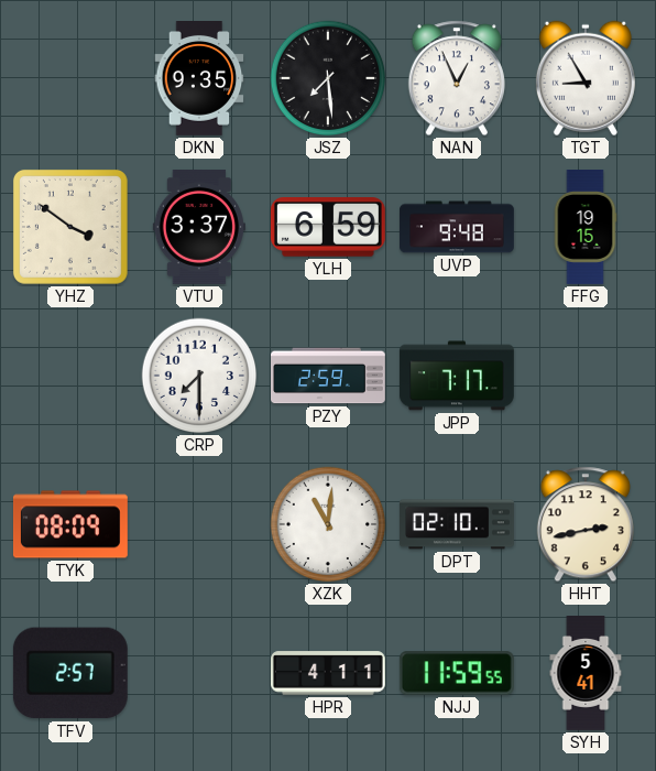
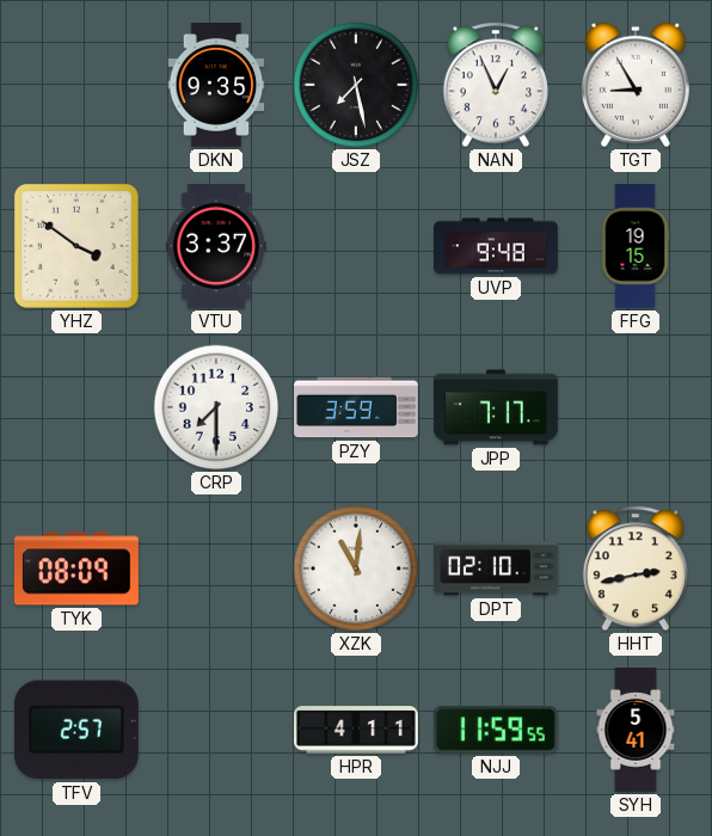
JSZ: 7:29 -> 7:28
YLH: 6:59 -> none
PZY: 2:59 -> 3:59
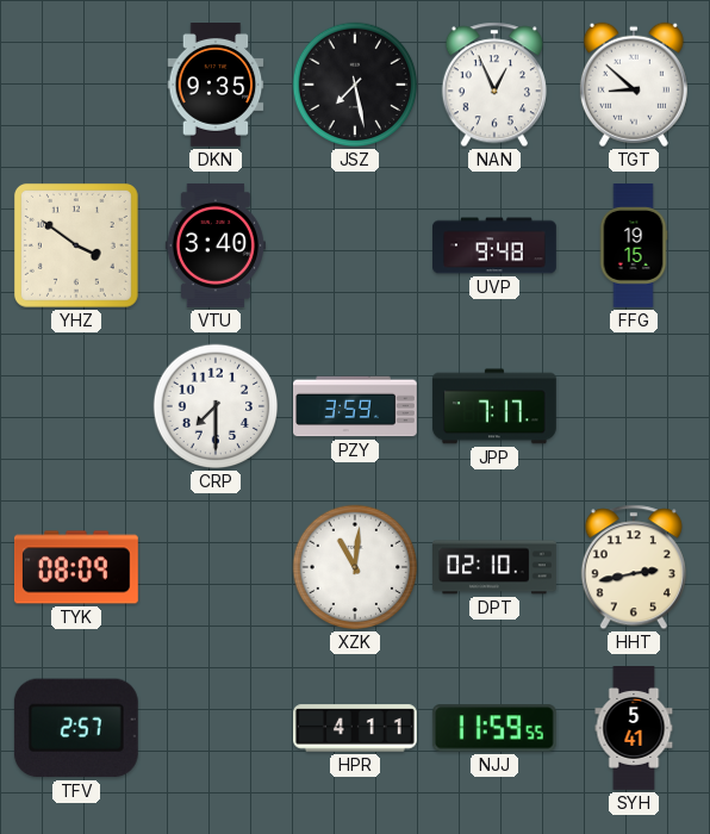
TGT: 8:55 -> 8:52
VTU: 3:37 -> 3:40
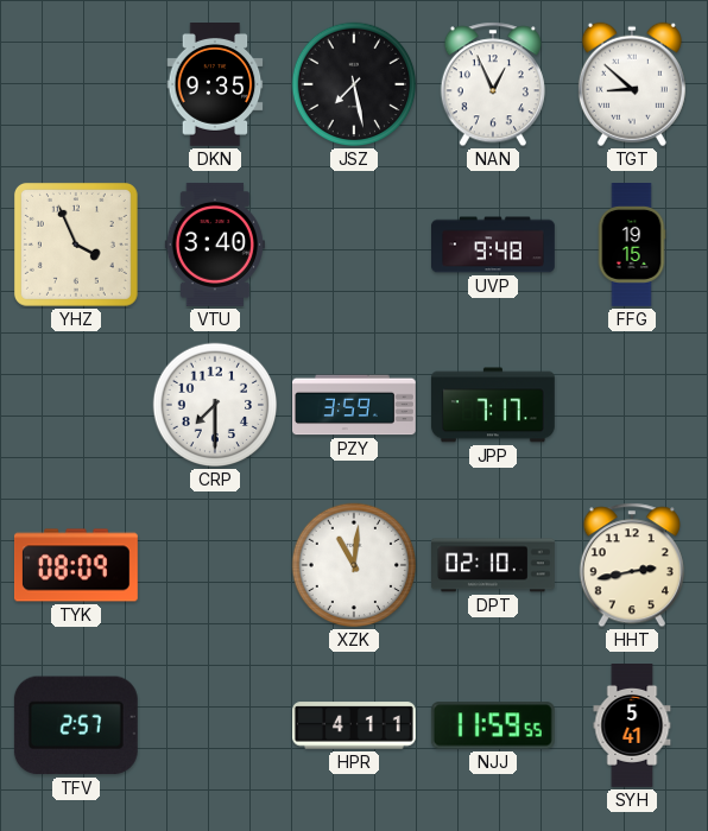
YHZ: 3:51 -> 3:56
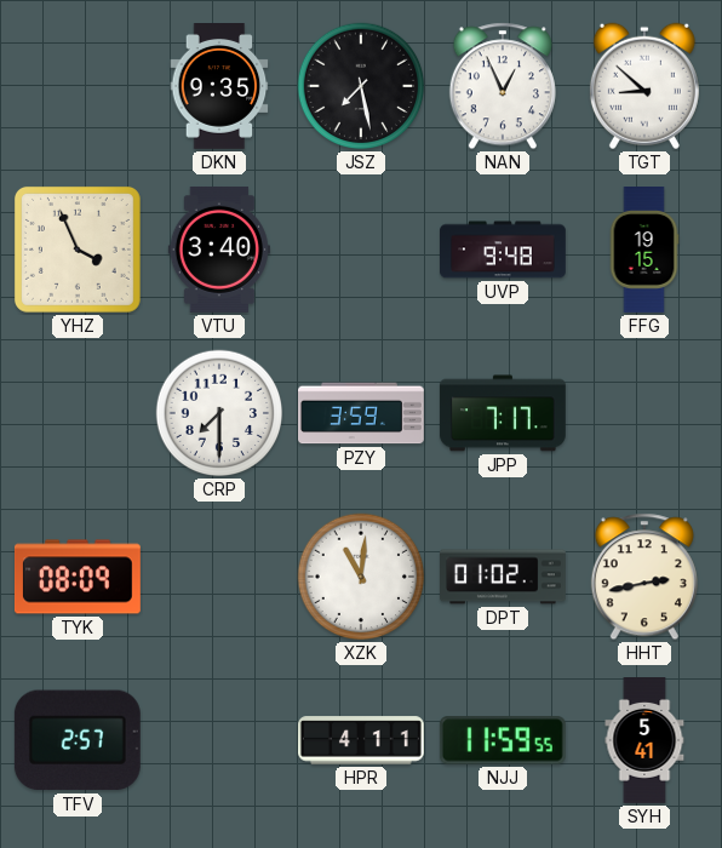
DPT: 02:10 -> 01:02
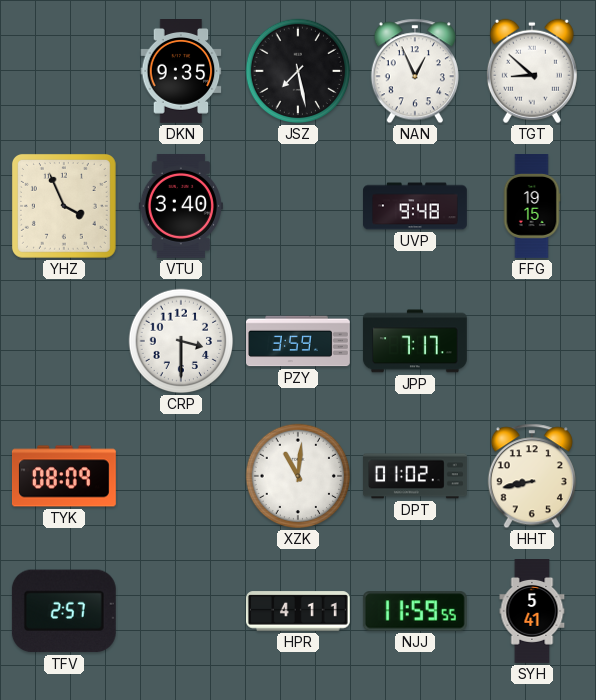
CRP: 7:30 -> 3:30
HHT: 2:43 -> 8:43
